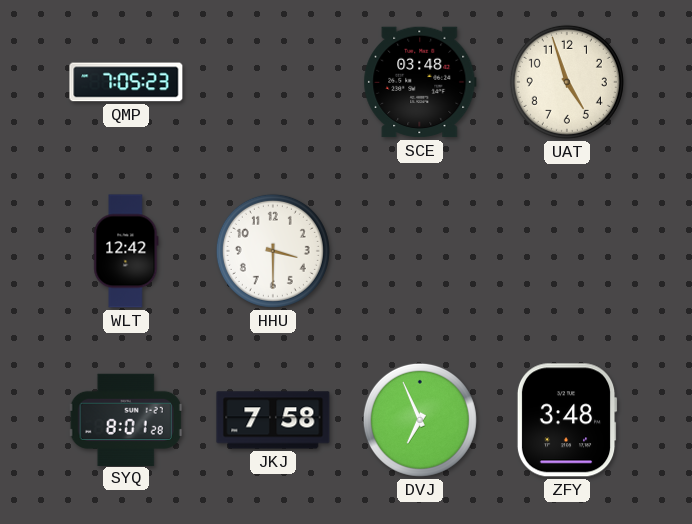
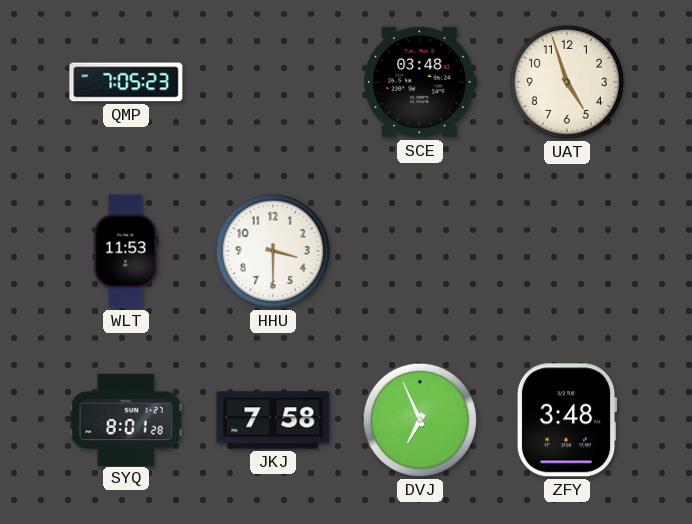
WLT: 12:42 -> 11:53
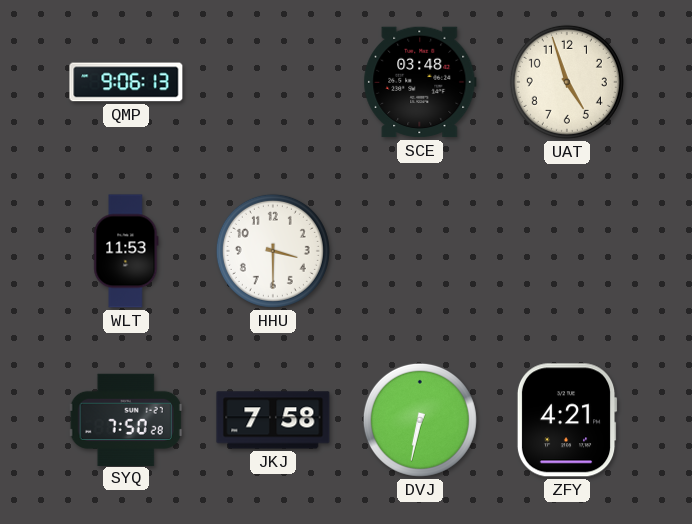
QMP: 7:05 -> 9:06
SYQ: 8:01 -> 7:50
DVJ: 6:56 -> 6:32
ZFY: 3:48 -> 4:21
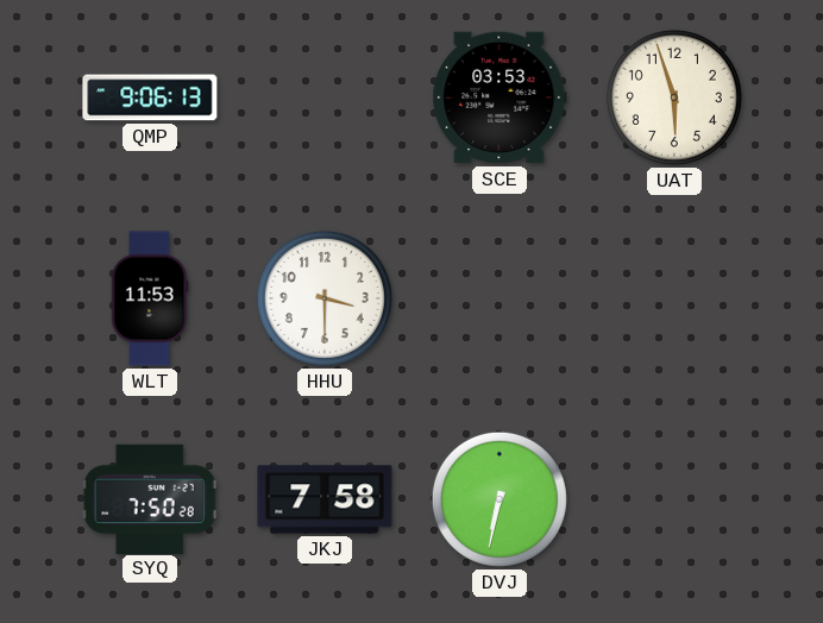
SCE: 03:48 -> 03:53
UAT: 4:57 -> 5:57
ZFY: 4:21 -> none
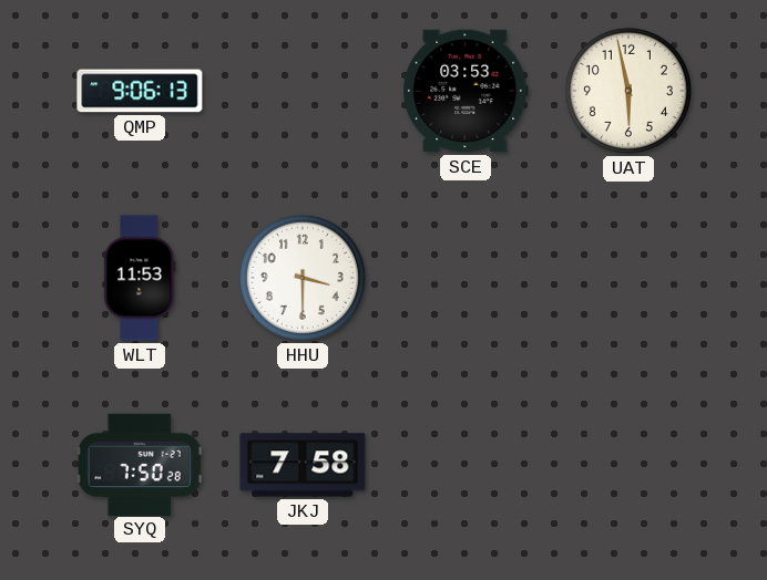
UAT: 5:57 -> 5:58
DVJ: 6:32 -> none
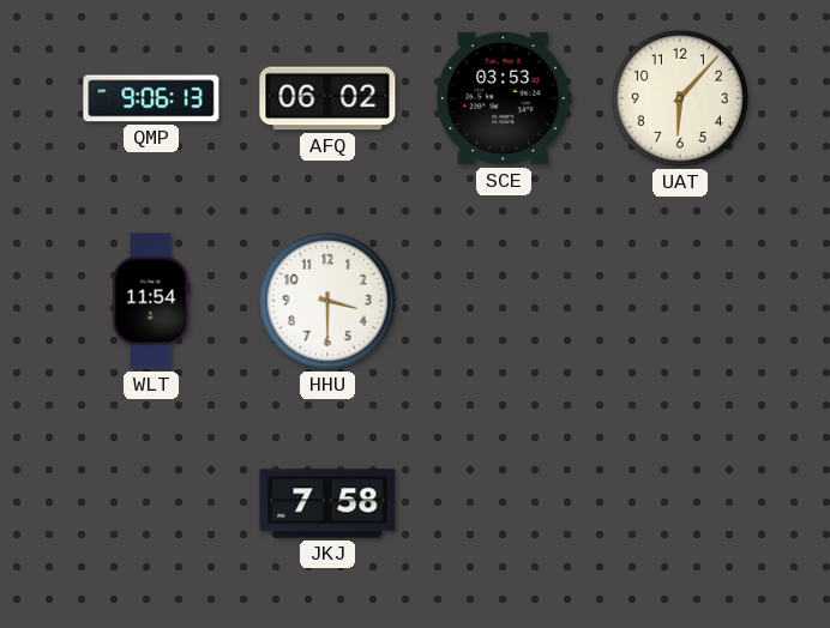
AFQ: none -> 06:02
UAT: 5:58 -> 6:07
WLT: 11:53 -> 11:54
SYQ: 7:50 -> none
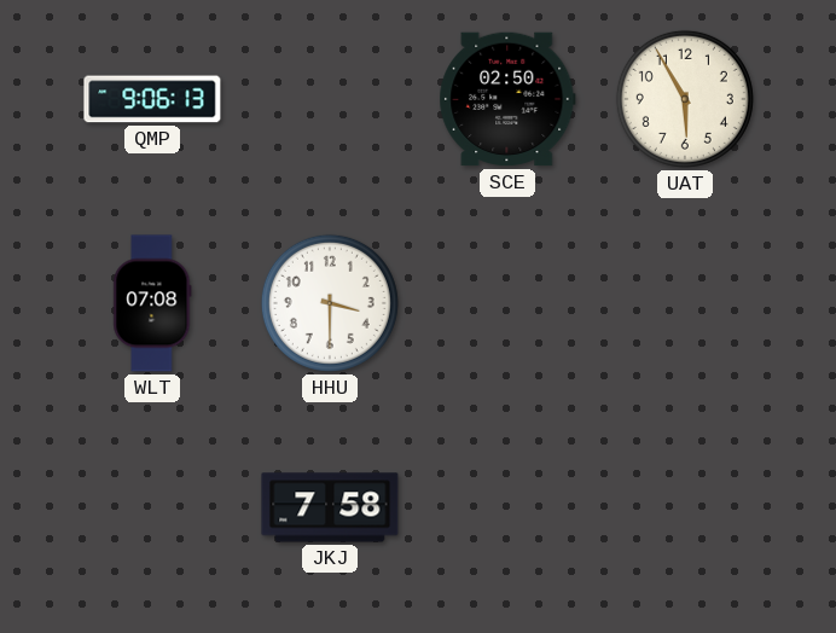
AFQ: 06:02 -> none
SCE: 03:53 -> 02:50
UAT: 6:07 -> 5:55
WLT: 11:54 -> 07:08
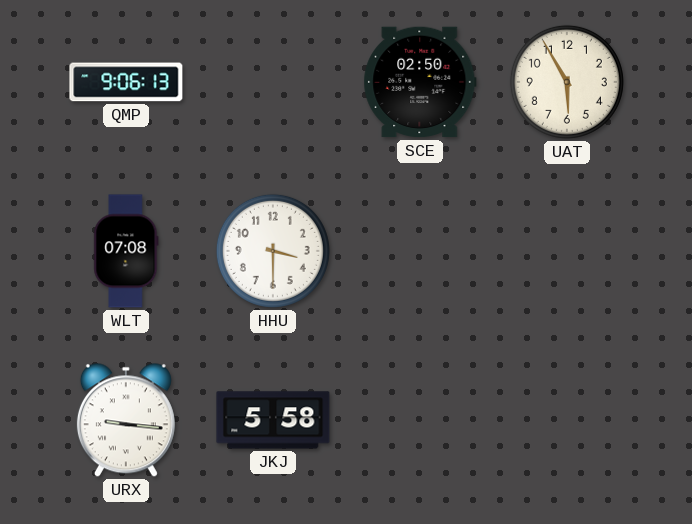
URX: none -> 9:16
JKJ: 7:58 -> 5:58
